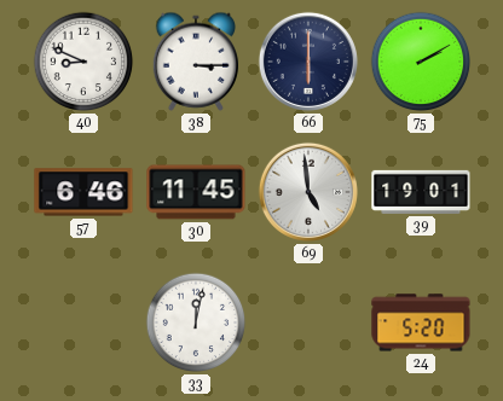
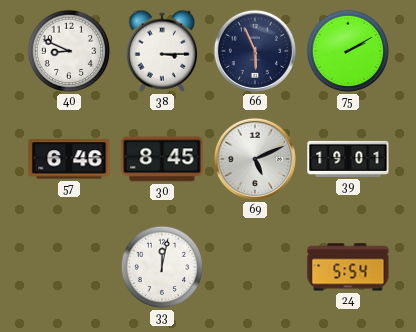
66: 6:00 -> 5:56
30: 11:45 -> 8:45
69: 4:59 -> 5:11
24: 5:20 -> 5:54
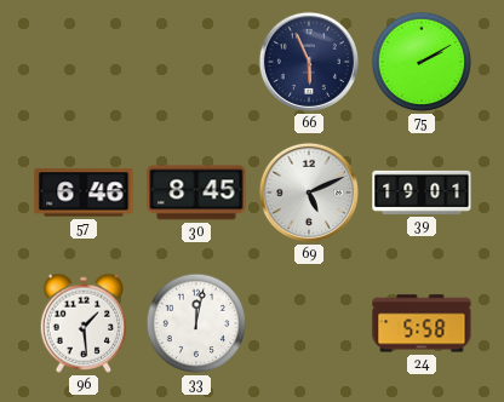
40: 8:49 -> none
38: 3:15 -> none
96: none -> 1:29
24: 5:54 -> 5:58
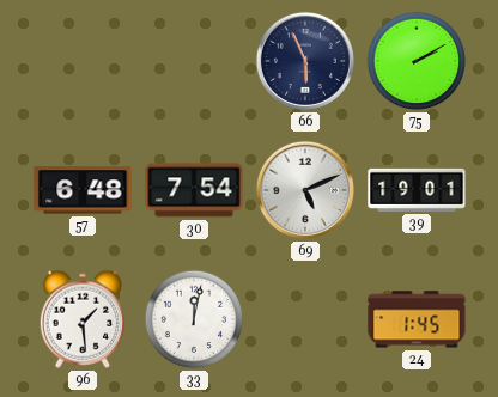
57: 6:46 -> 6:48
30: 8:45 -> 7:54
24: 5:58 -> 1:45
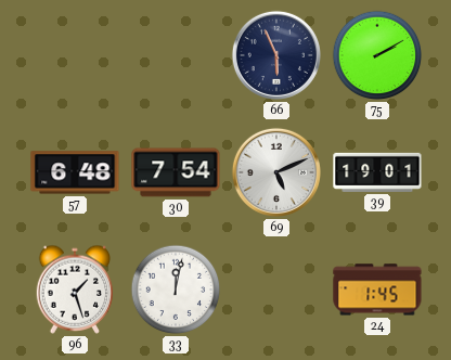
96: 1:29 -> 1:27
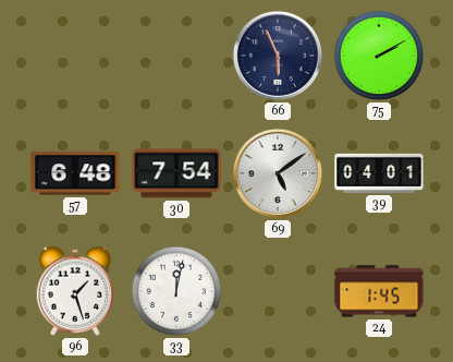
69: 5:11 -> 5:09
39: 19:01 -> 04:01
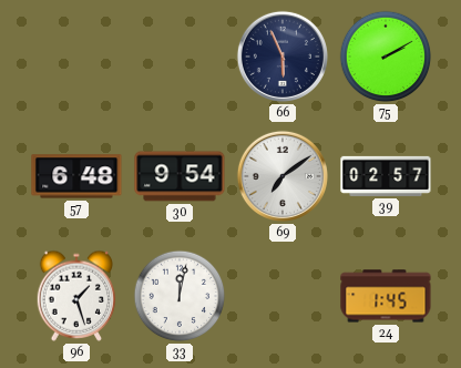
30: 7:54 -> 9:54
69: 5:09 -> 7:09
39: 04:01 -> 02:57
